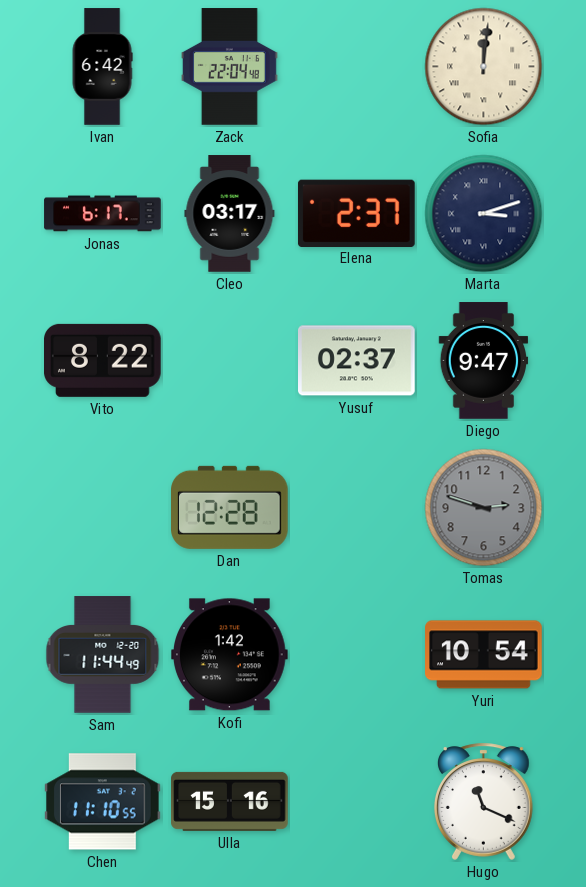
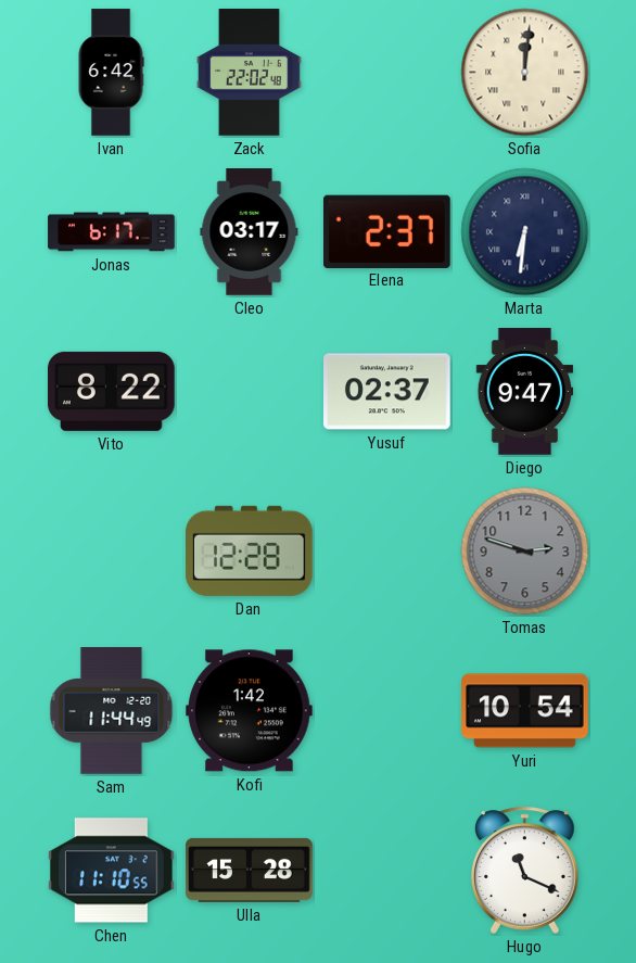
Zack: 22:04 -> 22:02
Marta: 3:12 -> 6:31
Ulla: 15:16 -> 15:28
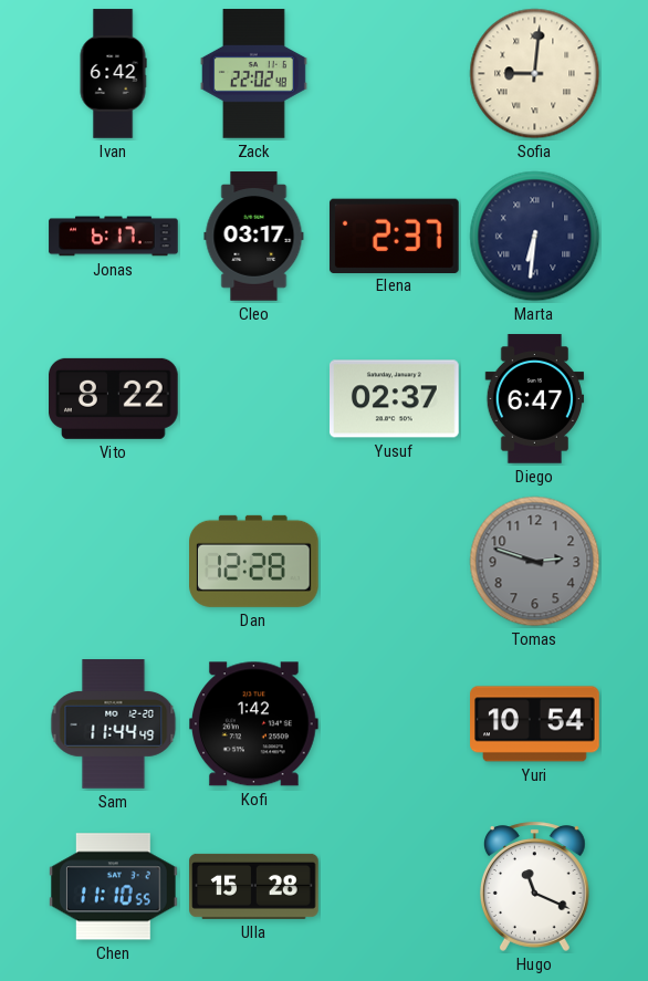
Sofia: 12:01 -> 9:01
Diego: 9:47 -> 6:47
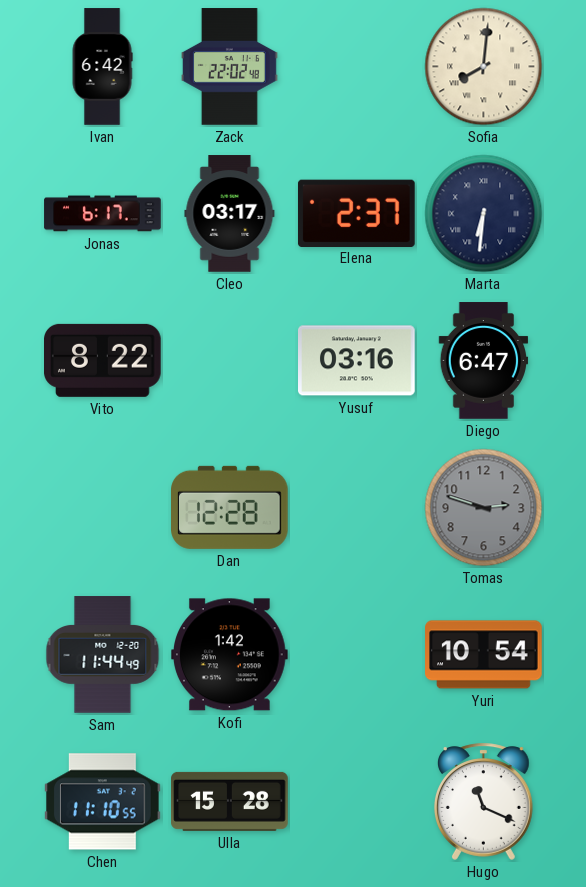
Sofia: 9:01 -> 8:01
Yusuf: 02:37 -> 03:16
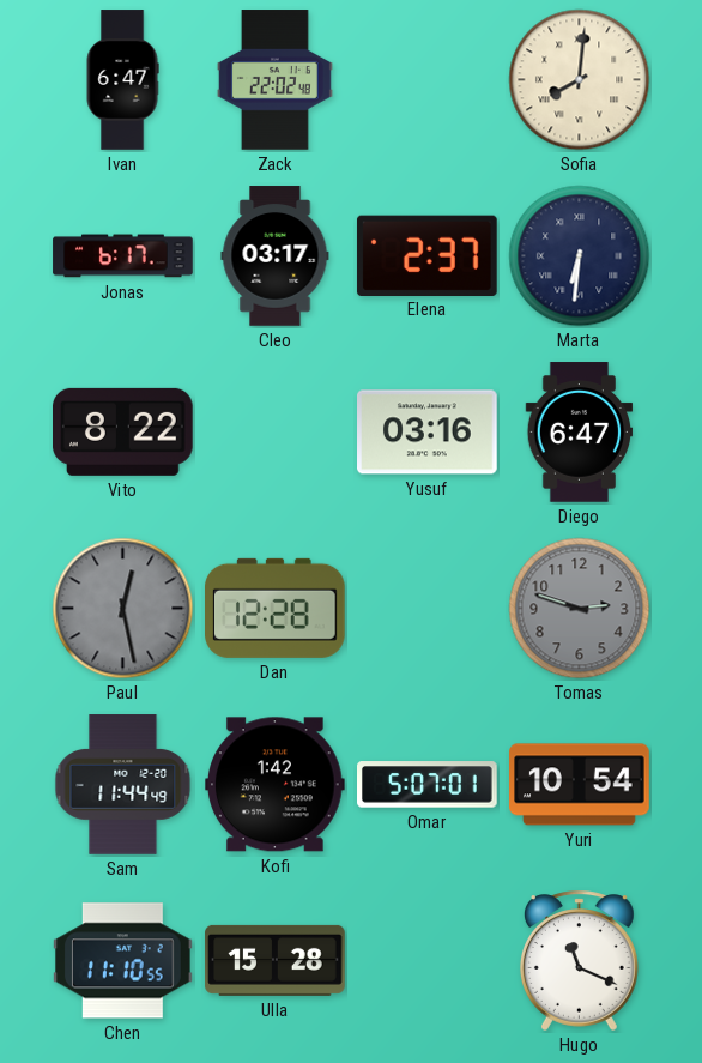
Ivan: 6:42 -> 6:47
Paul: none -> 12:28
Omar: none -> 5:07
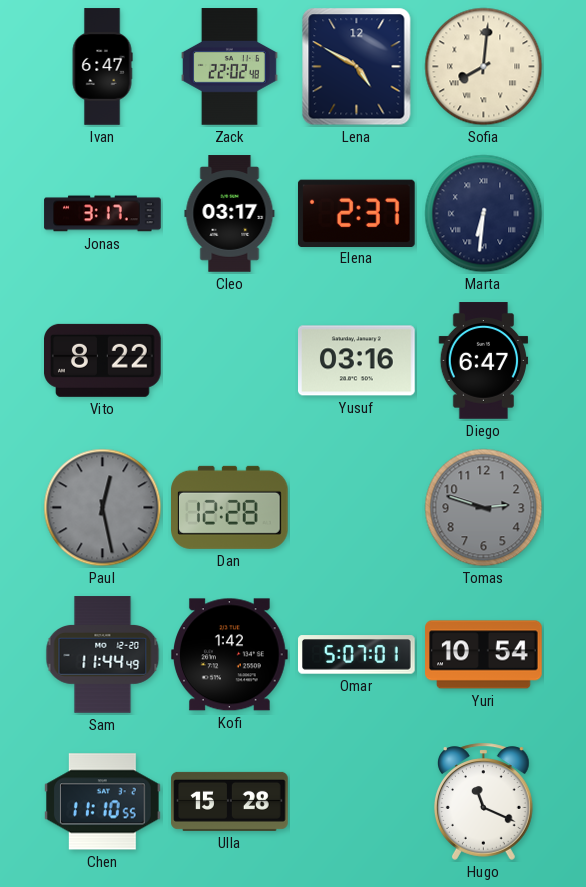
Lena: none -> 4:50
Jonas: 6:17 -> 3:17
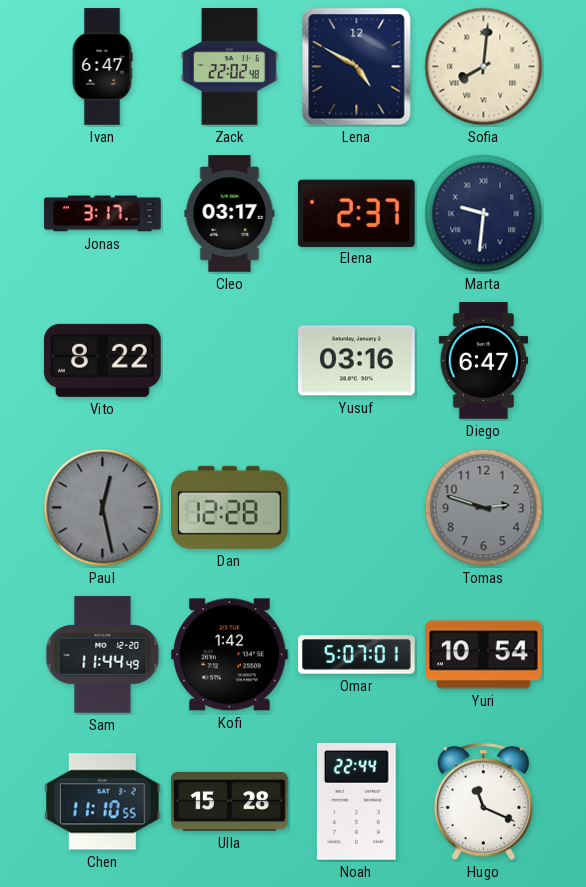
Marta: 6:31 -> 9:31
Noah: none -> 22:44
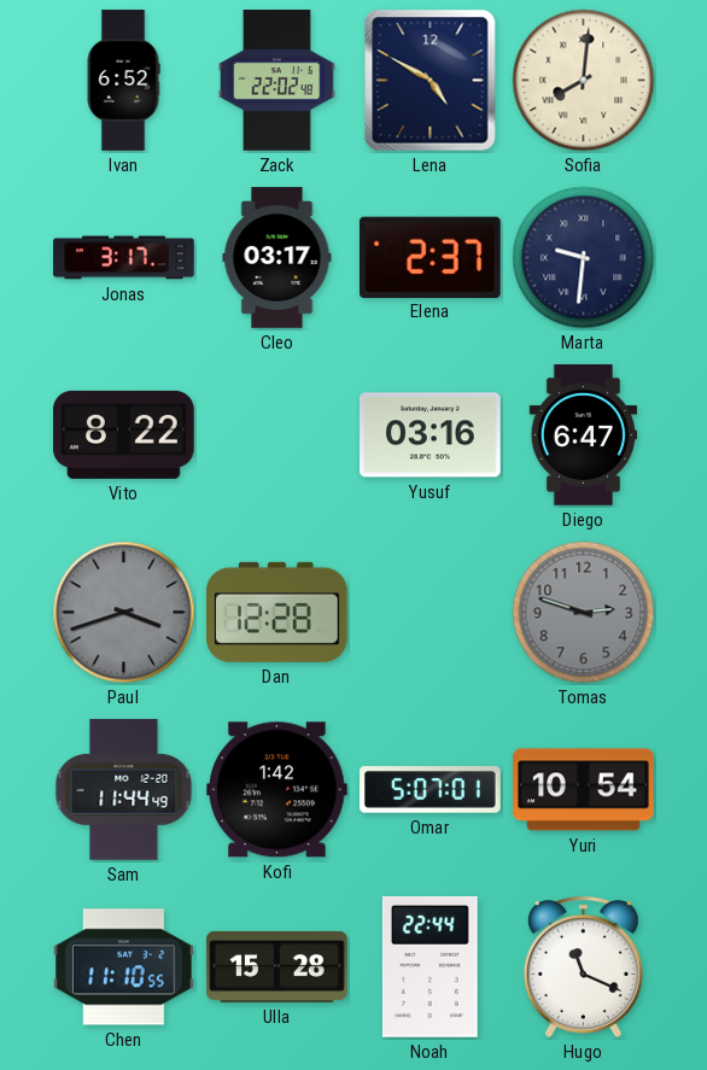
Ivan: 6:47 -> 6:52
Paul: 12:28 -> 3:42
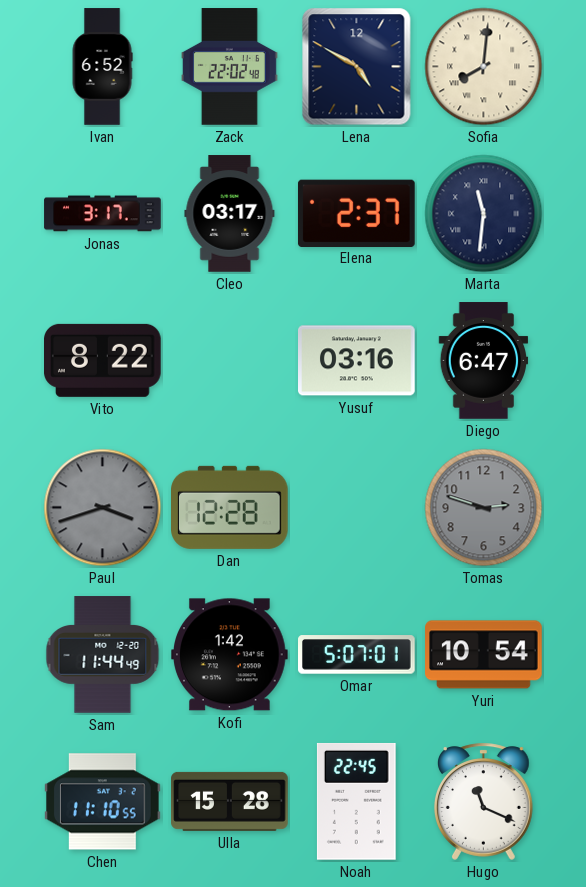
Marta: 9:31 -> 11:31
Noah: 22:44 -> 22:45
